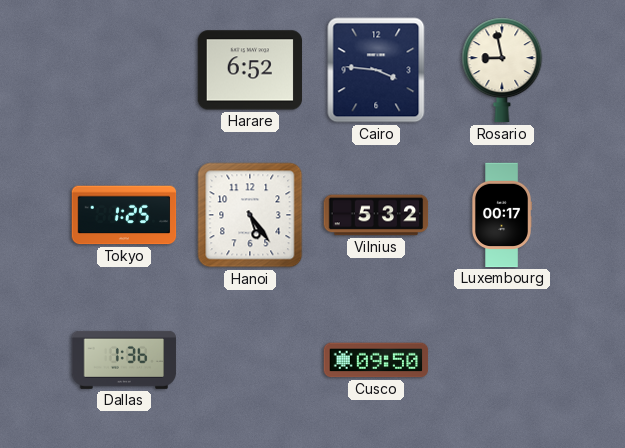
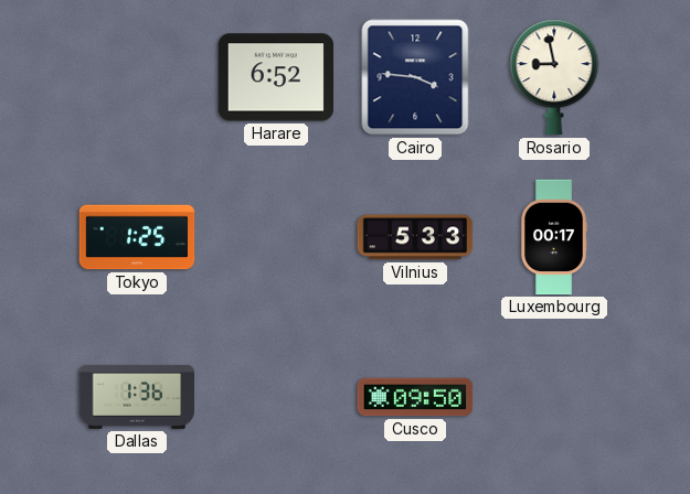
Hanoi: 5:24 -> none
Vilnius: 5:32 -> 5:33
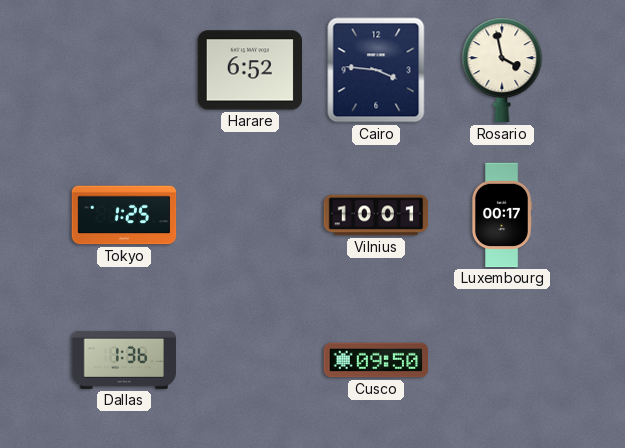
Rosario: 8:58 -> 3:58
Vilnius: 5:33 -> 10:01
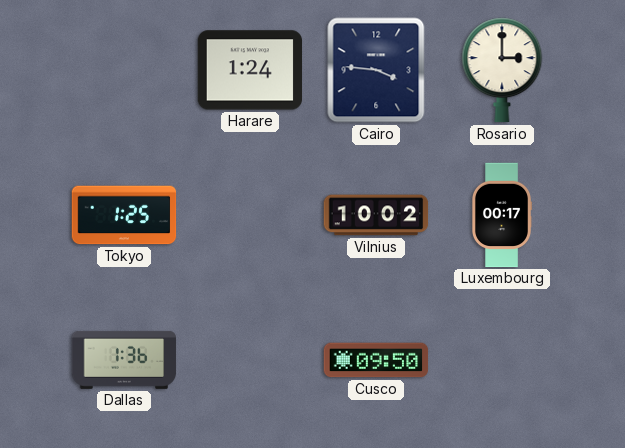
Harare: 6:52 -> 1:24
Rosario: 3:58 -> 3:00
Vilnius: 10:01 -> 10:02
